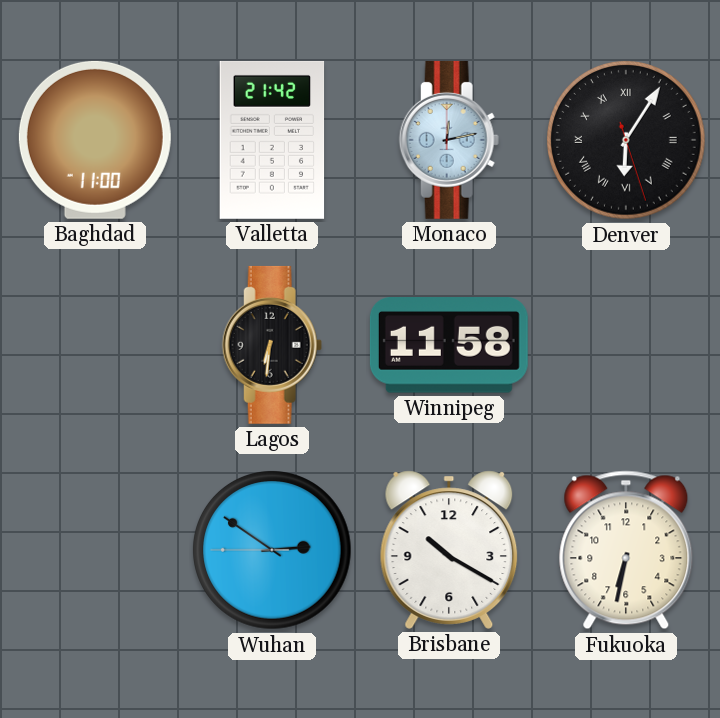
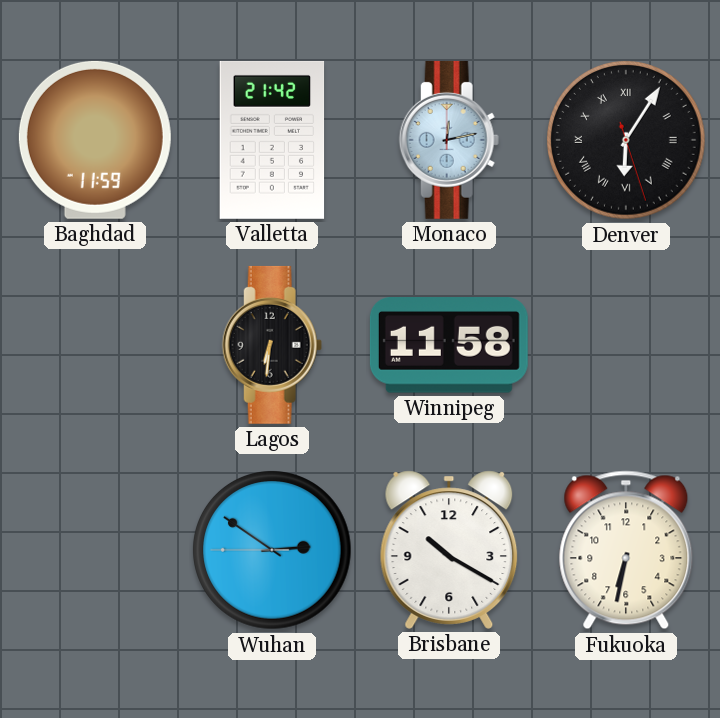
Baghdad: 11:00 -> 11:59
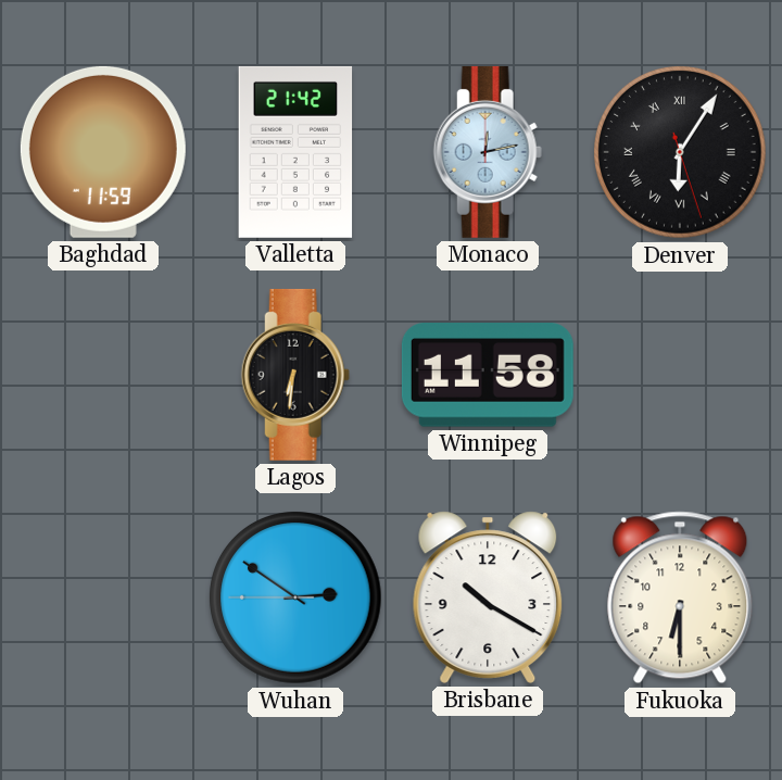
Fukuoka: 6:32 -> 6:30
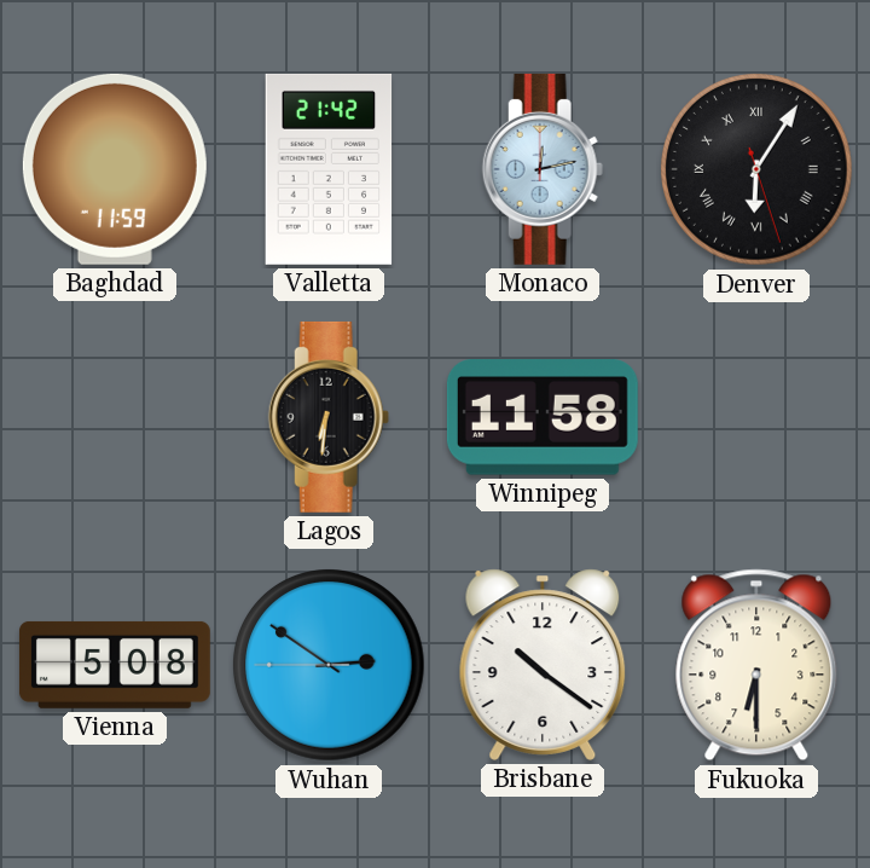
Vienna: none -> 5:08
Brisbane: 10:20 -> 10:21
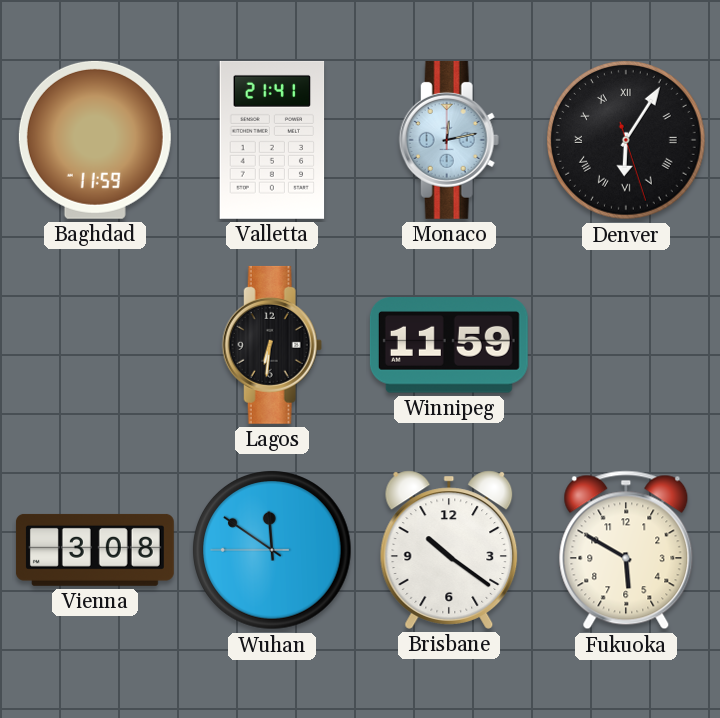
Valletta: 21:42 -> 21:41
Winnipeg: 11:58 -> 11:59
Vienna: 5:08 -> 3:08
Wuhan: 2:50 -> 11:50
Fukuoka: 6:30 -> 5:50
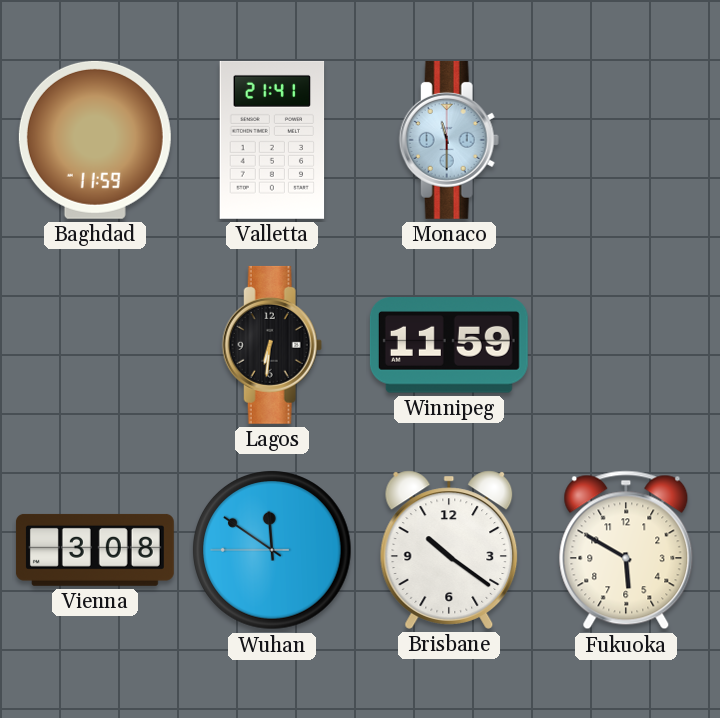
Monaco: 12:13 -> 11:30
Denver: 6:05 -> none
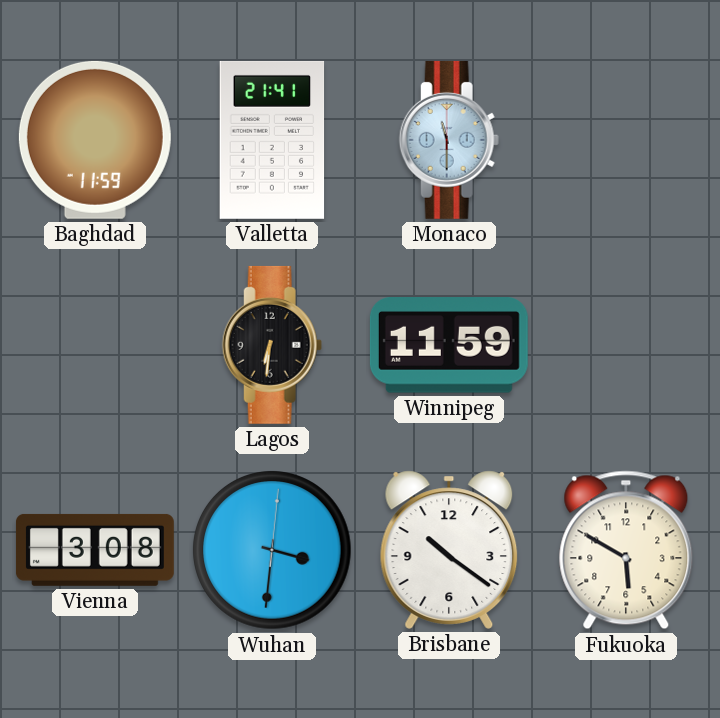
Wuhan: 11:50 -> 3:31
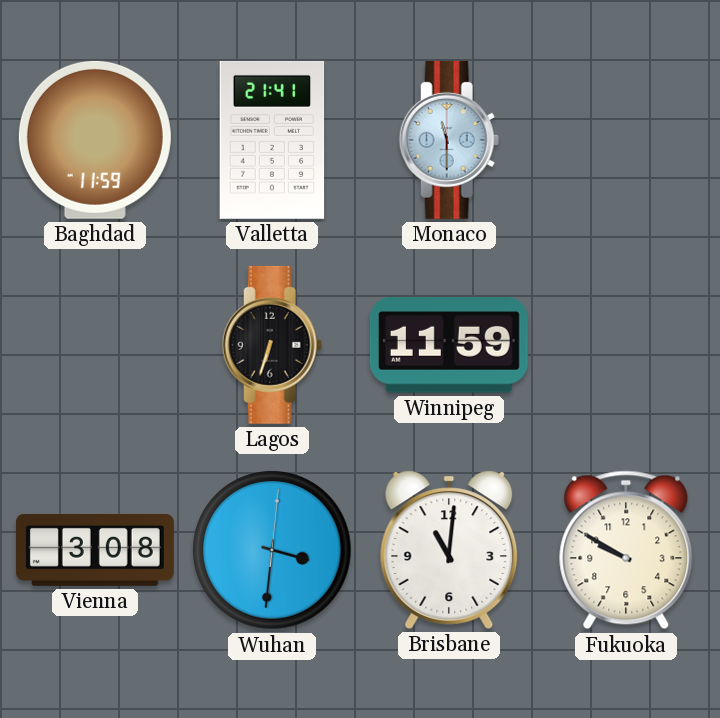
Lagos: 6:31 -> 6:33
Brisbane: 10:21 -> 11:01
Fukuoka: 5:50 -> 9:50
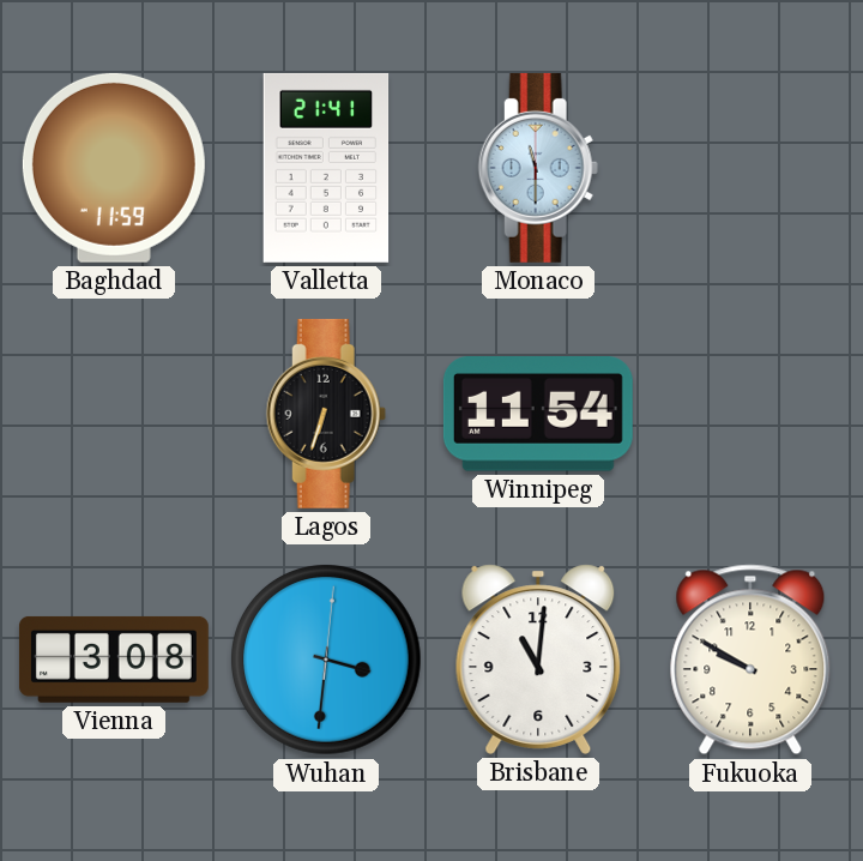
Winnipeg: 11:59 -> 11:54
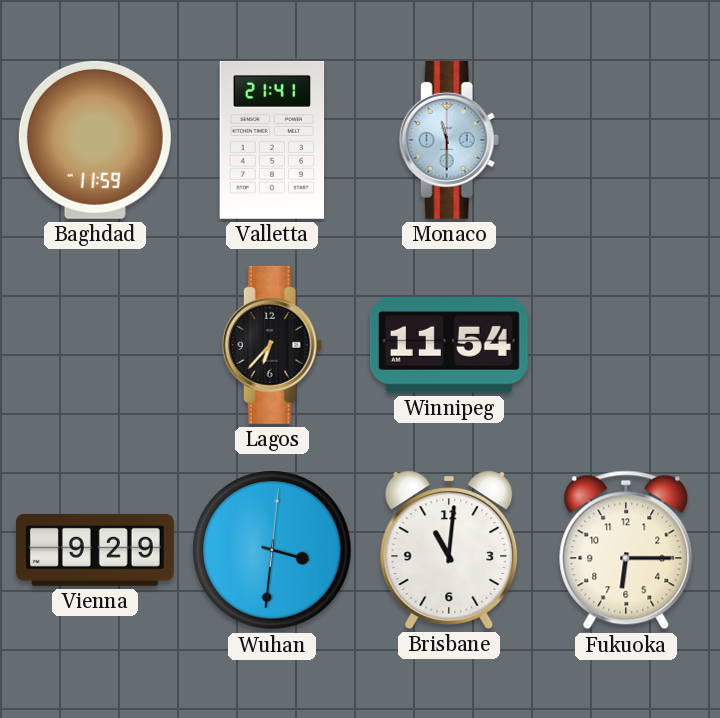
Lagos: 6:33 -> 6:37
Vienna: 3:08 -> 9:29
Fukuoka: 9:50 -> 6:15
